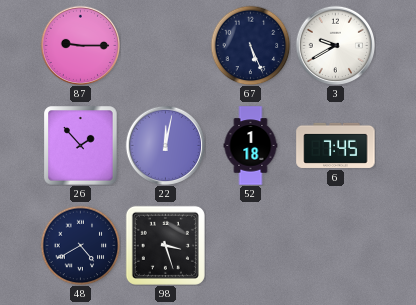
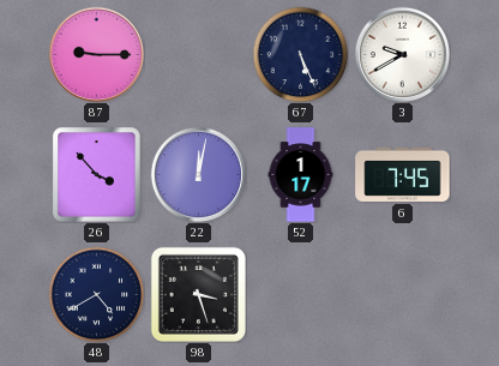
26: 1:53 -> 3:53
52: 1:18 -> 1:17
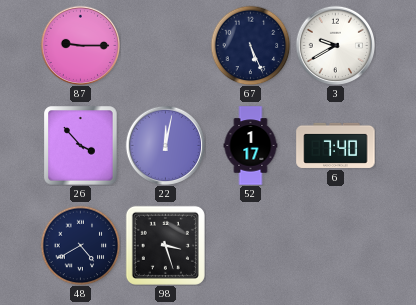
6: 7:45 -> 7:40
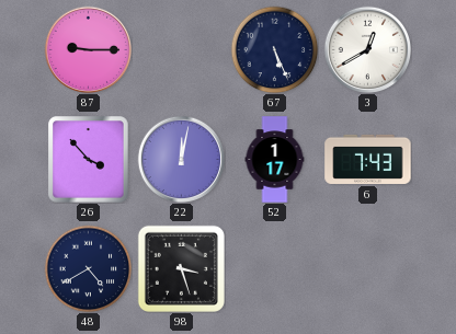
3: 9:40 -> 12:40
6: 7:40 -> 7:43
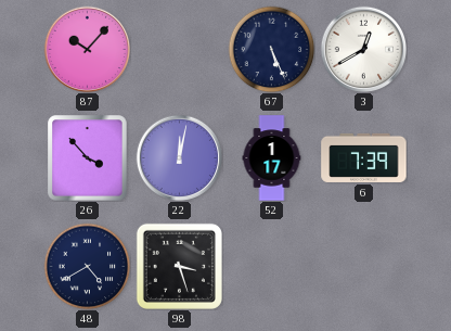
87: 9:15 -> 10:07
6: 7:43 -> 7:39
